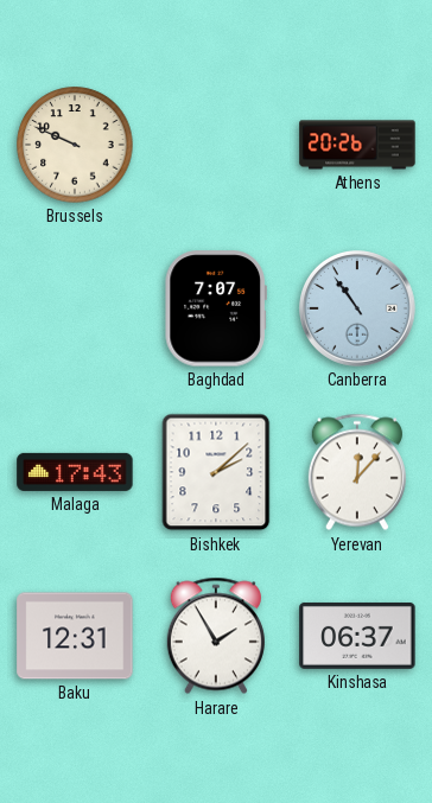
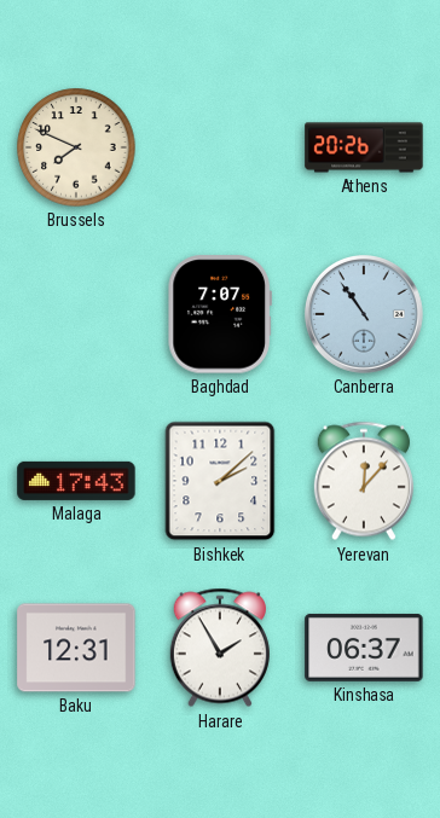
Brussels: 9:49 -> 7:49
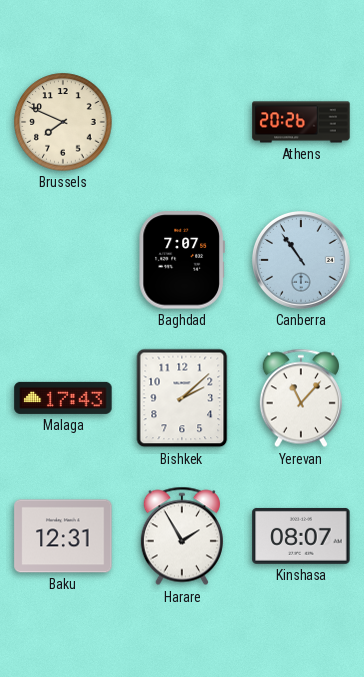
Yerevan: 12:07 -> 11:07
Kinshasa: 06:37 -> 08:07
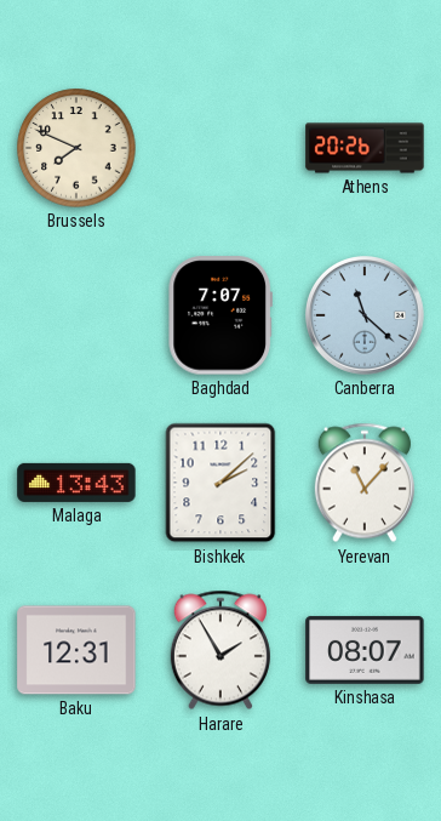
Canberra: 10:54 -> 11:22
Malaga: 17:43 -> 13:43
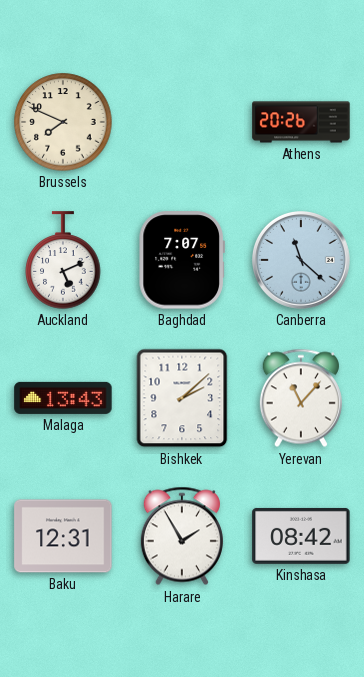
Auckland: none -> 5:11
Kinshasa: 08:07 -> 08:42
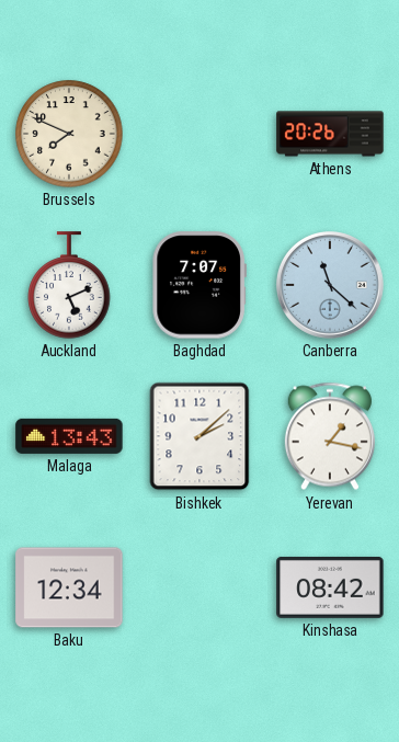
Yerevan: 11:07 -> 1:17
Baku: 12:31 -> 12:34
Harare: 1:55 -> none
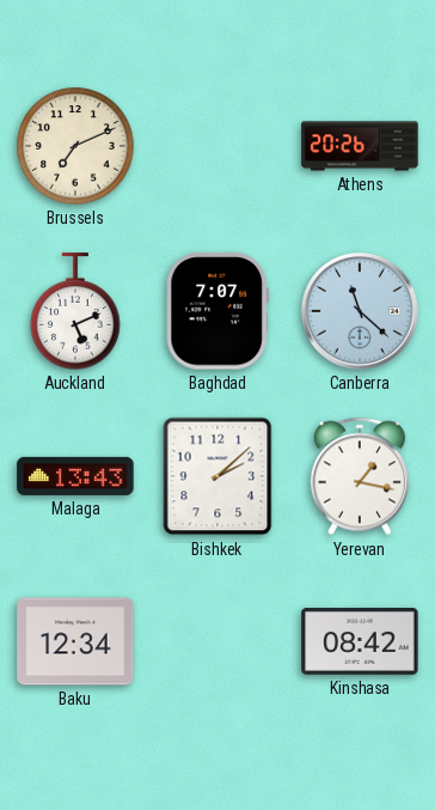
Brussels: 7:49 -> 7:11
